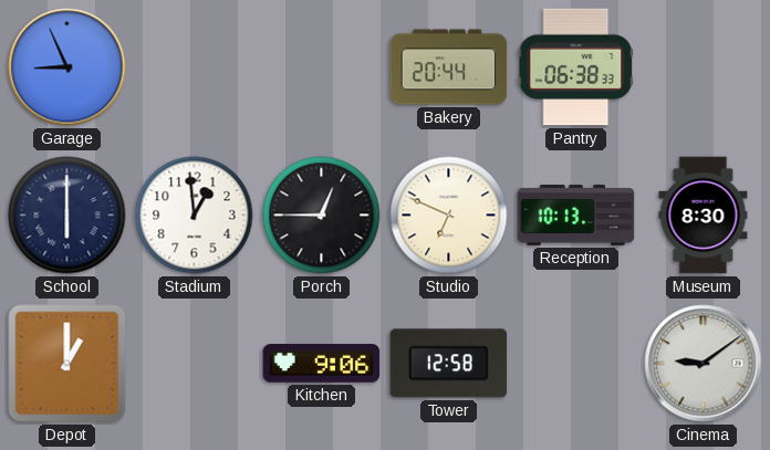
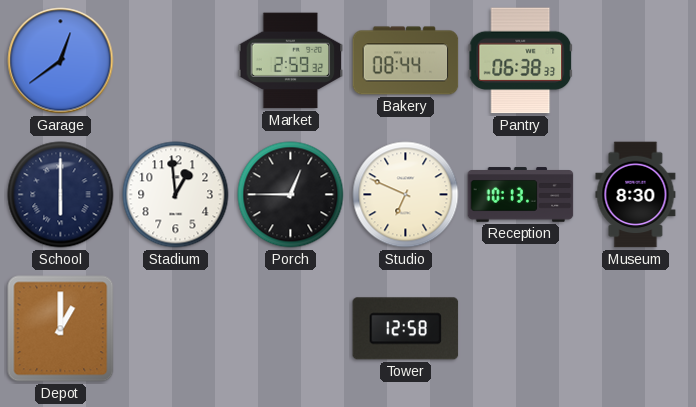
Garage: 8:56 -> 12:39
Market: none -> 2:59
Bakery: 20:44 -> 08:44
Kitchen: 9:06 -> none
Cinema: 9:09 -> none
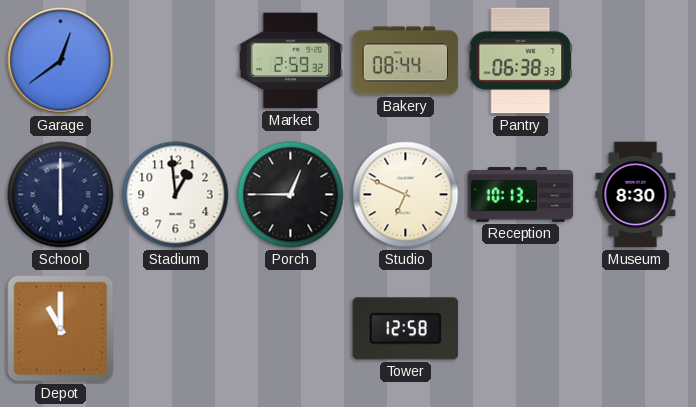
Depot: 1:00 -> 11:00
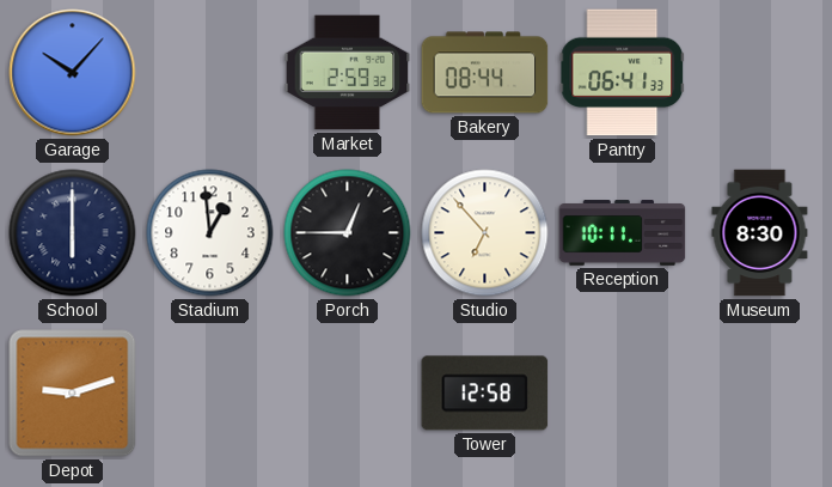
Garage: 12:39 -> 10:07
Pantry: 06:38 -> 06:41
Studio: 6:49 -> 6:53
Reception: 10:13 -> 10:11
Depot: 11:00 -> 9:12
